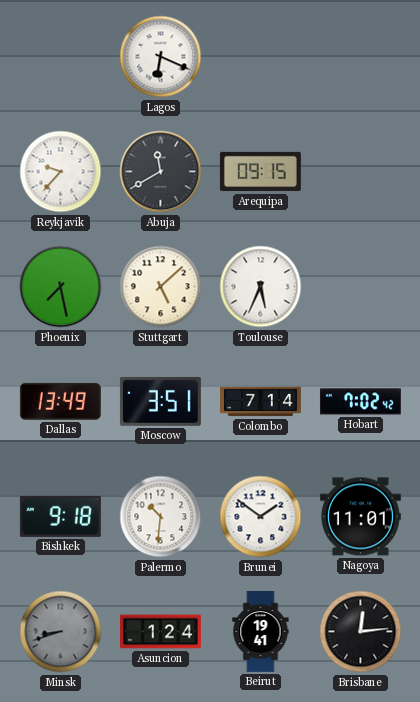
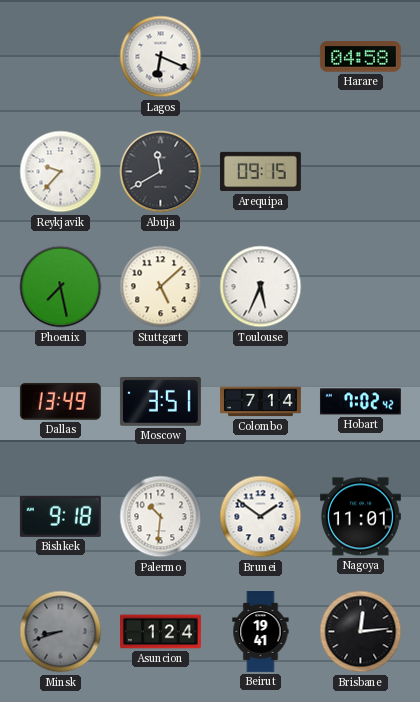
Harare: none -> 04:58
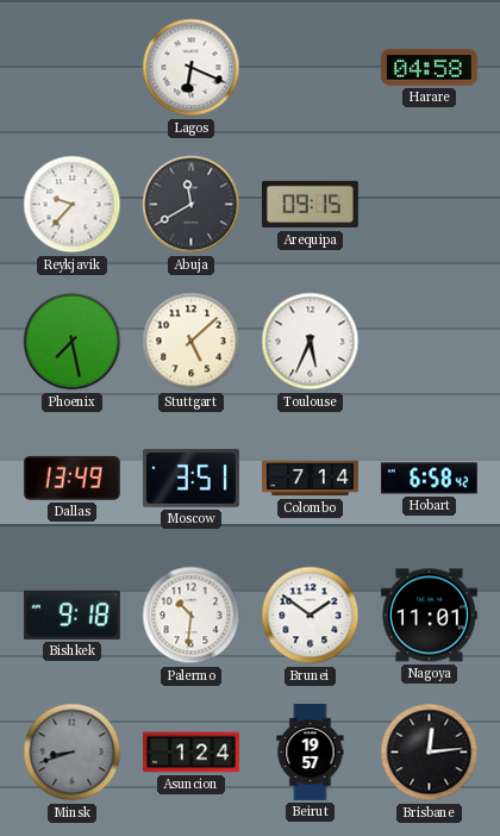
Hobart: 7:02 -> 6:58
Beirut: 19:41 -> 19:57
